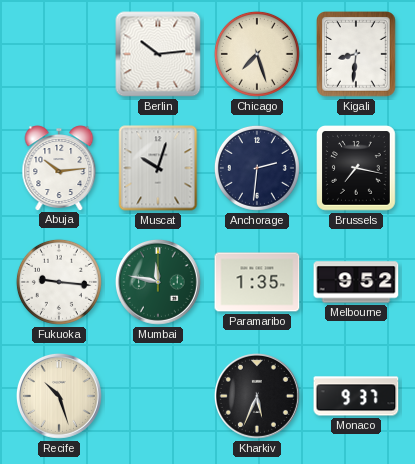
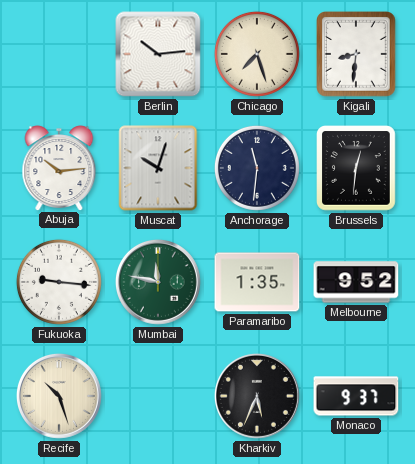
Anchorage: 2:31 -> 11:31
Brussels: 7:17 -> 12:31
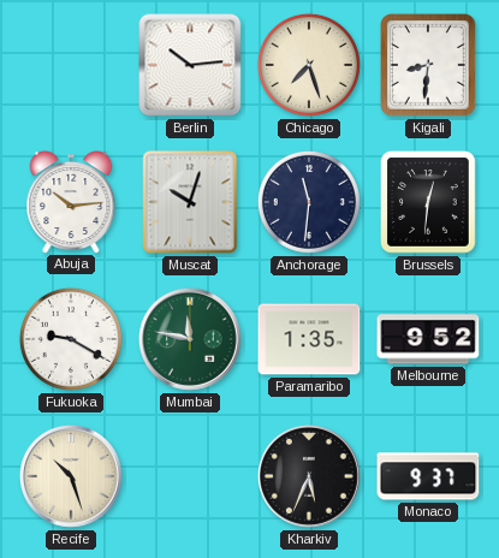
Fukuoka: 9:16 -> 9:20
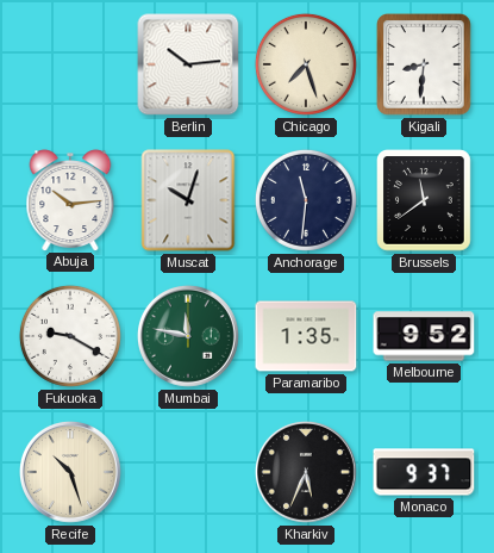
Brussels: 12:31 -> 11:39
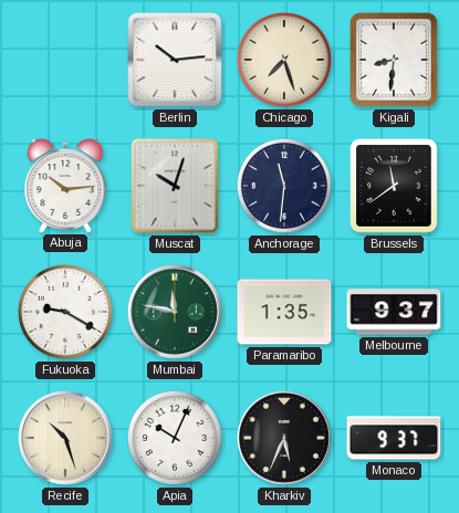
Melbourne: 9:52 -> 9:37
Apia: none -> 10:04
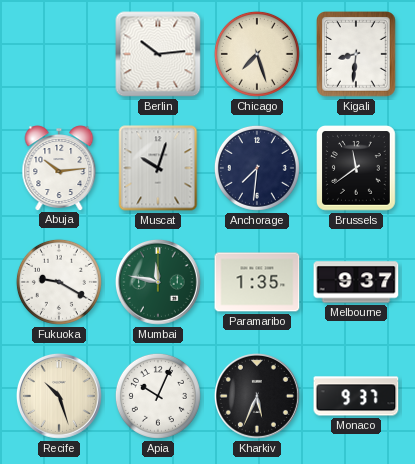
Anchorage: 11:31 -> 7:31
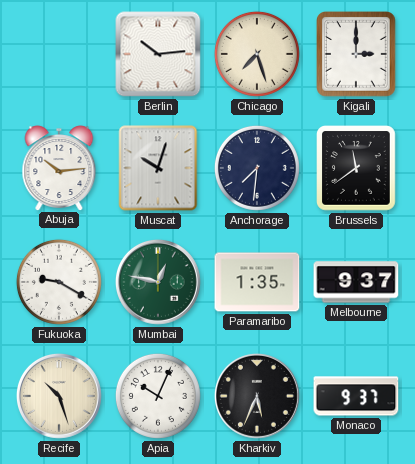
Kigali: 8:31 -> 3:00
Mumbai: 11:47 -> 12:47
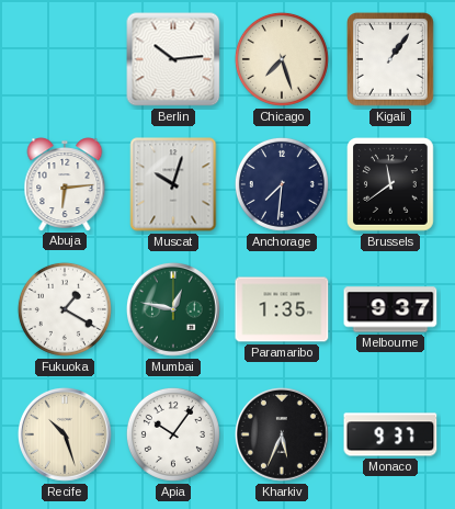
Kigali: 3:00 -> 1:06
Abuja: 10:14 -> 6:14
Fukuoka: 9:20 -> 1:20
Apia: 10:04 -> 10:06
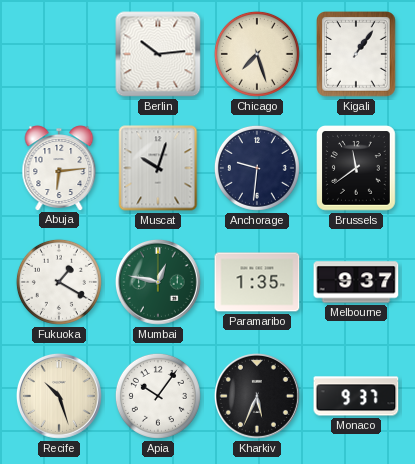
Anchorage: 7:31 -> 9:31
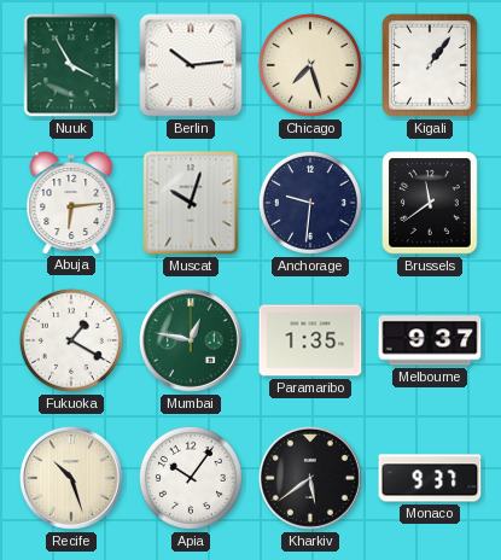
Nuuk: none -> 3:55
Kharkiv: 5:34 -> 5:39
